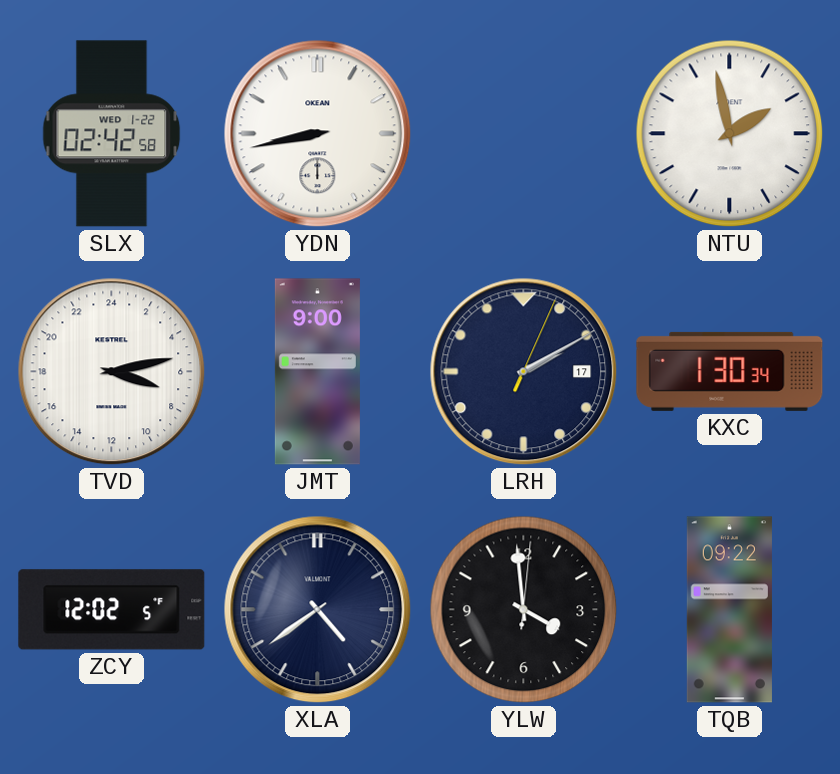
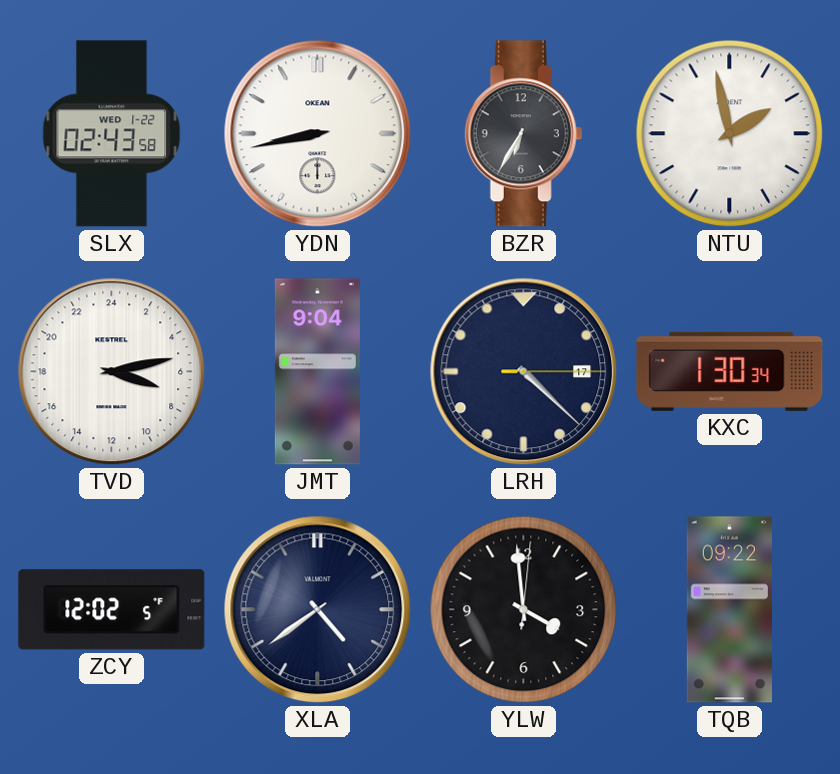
SLX: 02:42 -> 02:43
BZR: none -> 6:35
JMT: 9:00 -> 9:04
LRH: 2:10 -> 4:22
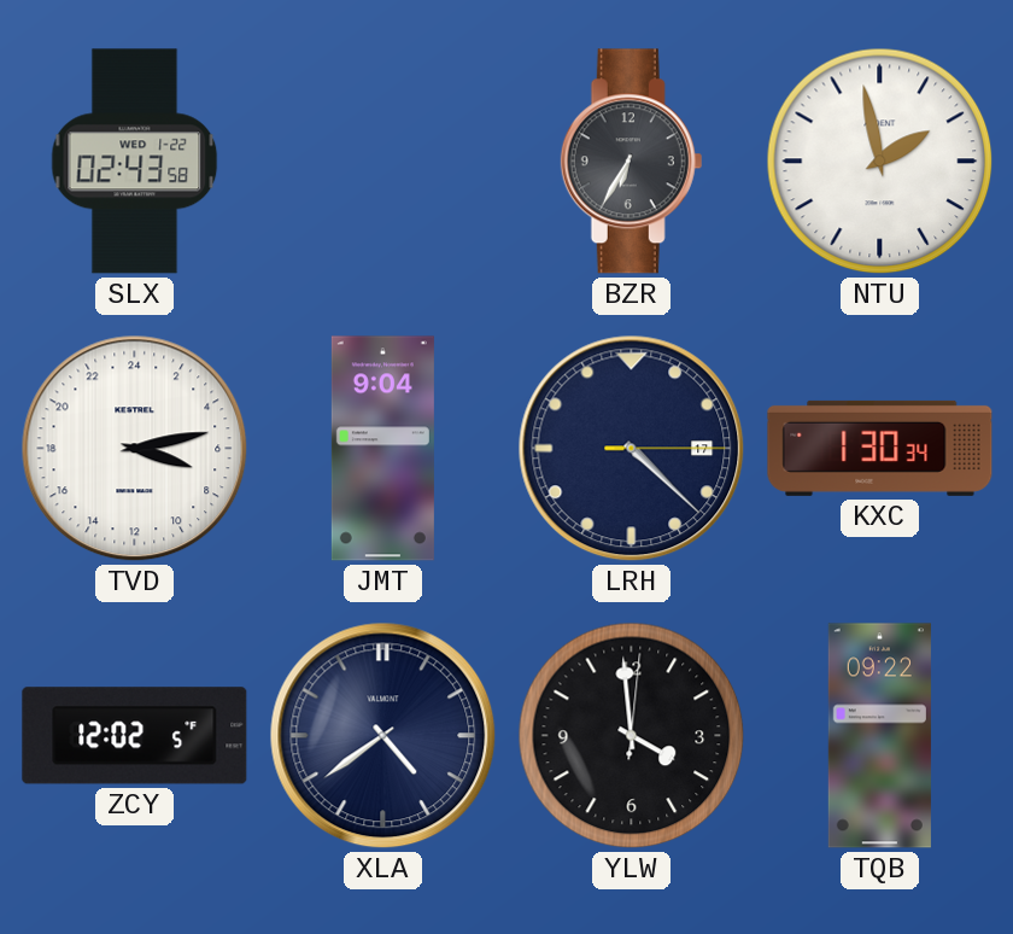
YDN: 8:43 -> none
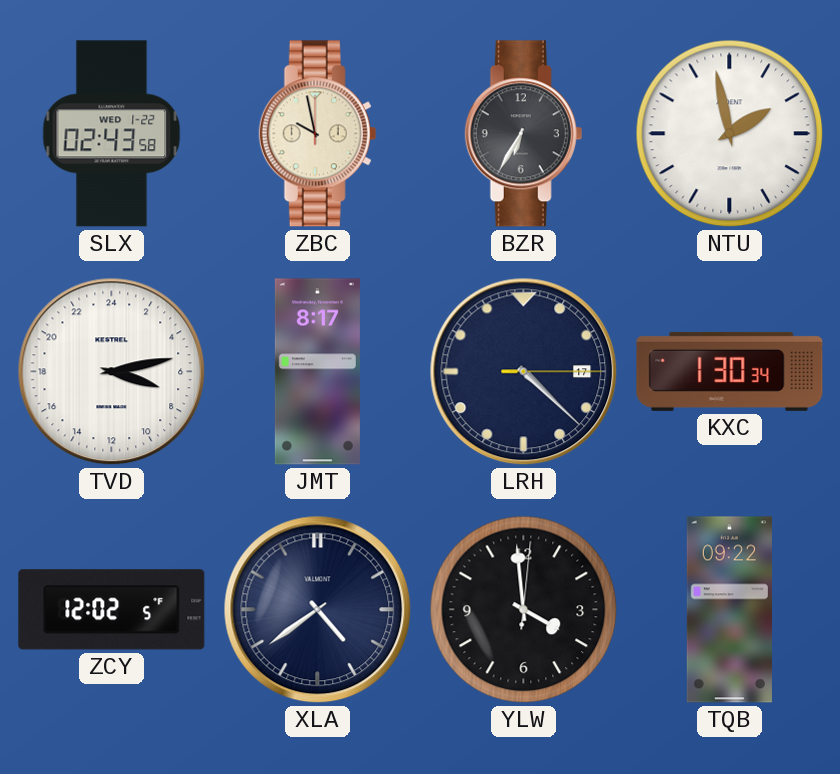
ZBC: none -> 9:58
JMT: 9:04 -> 8:17
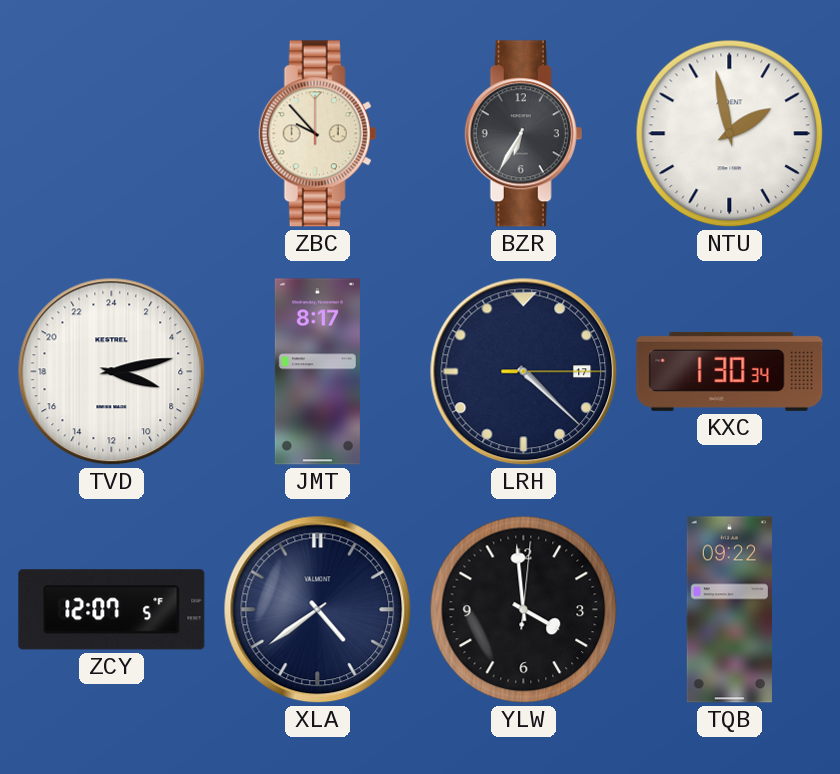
SLX: 02:43 -> none
ZBC: 9:58 -> 9:53
ZCY: 12:02 -> 12:07
